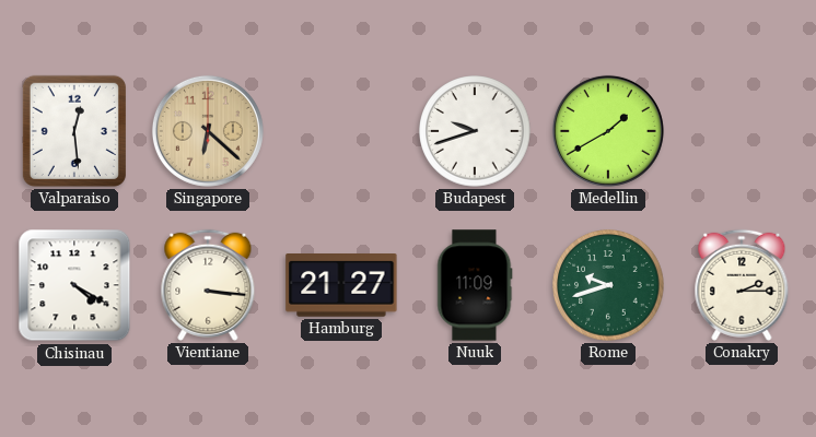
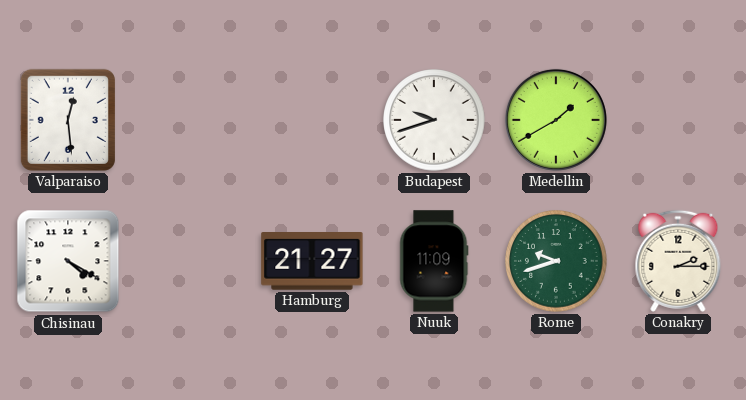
Singapore: 6:22 -> none
Vientiane: 3:16 -> none
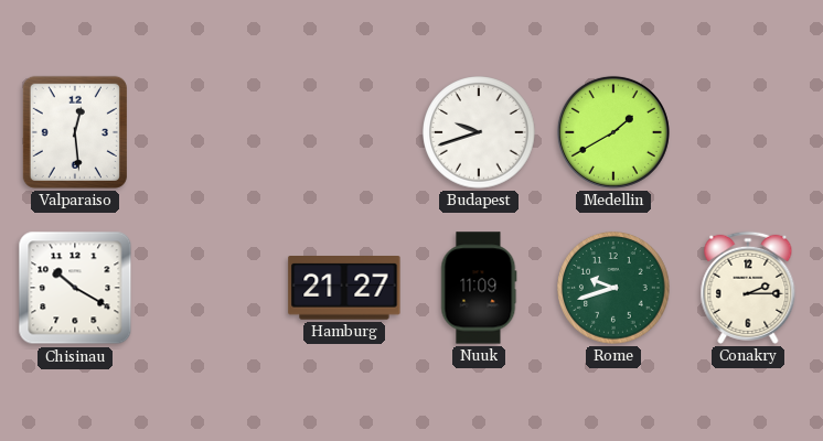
Chisinau: 4:20 -> 10:20
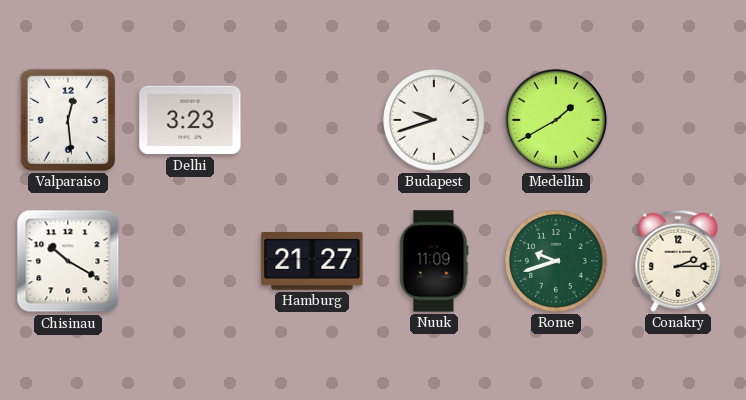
Delhi: none -> 3:23
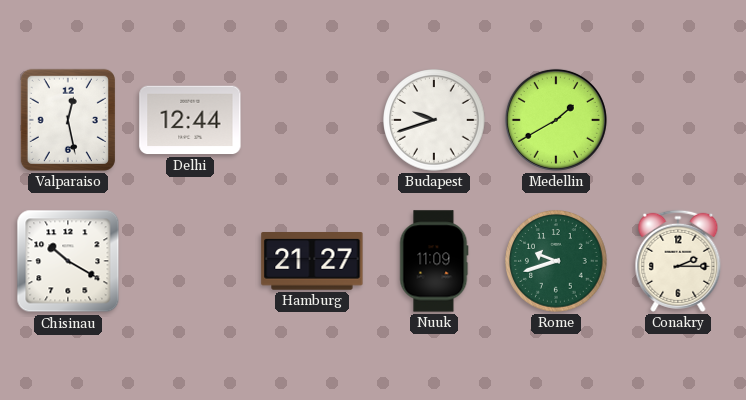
Valparaiso: 12:29 -> 12:28
Delhi: 3:23 -> 12:44
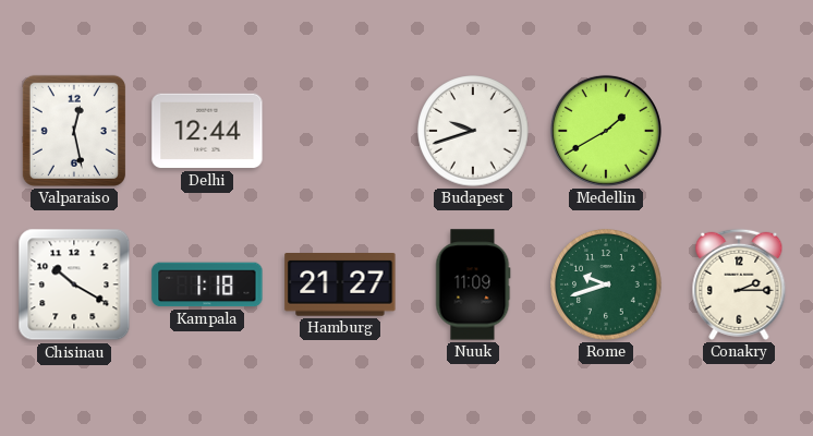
Kampala: none -> 1:18
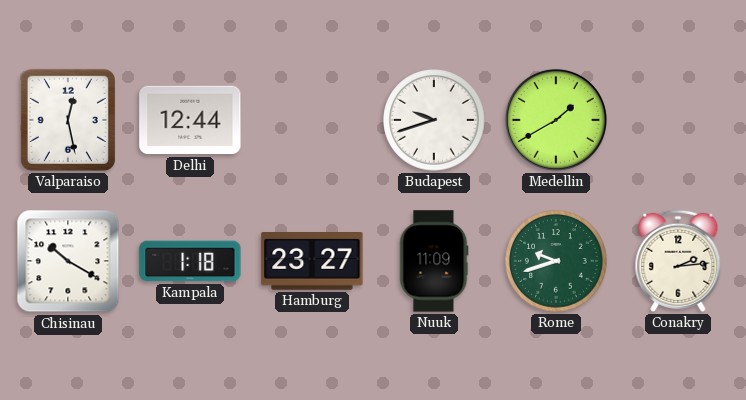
Hamburg: 21:27 -> 23:27
Conakry: 2:15 -> 2:14
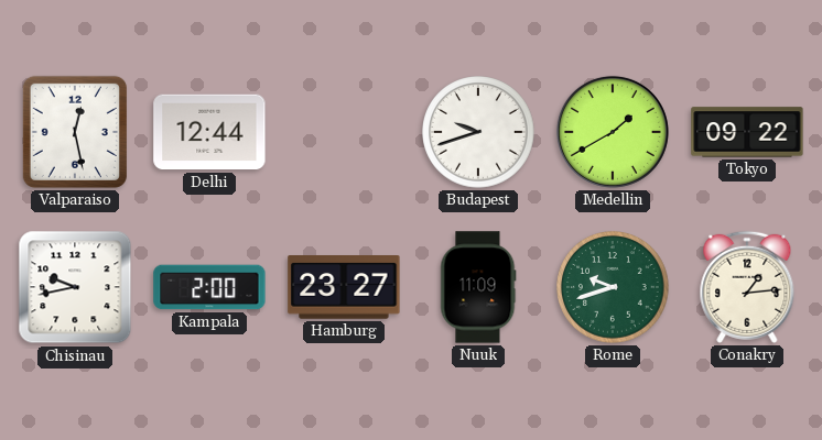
Tokyo: none -> 09:22
Chisinau: 10:20 -> 9:43
Kampala: 1:18 -> 2:00
Conakry: 2:14 -> 1:14
